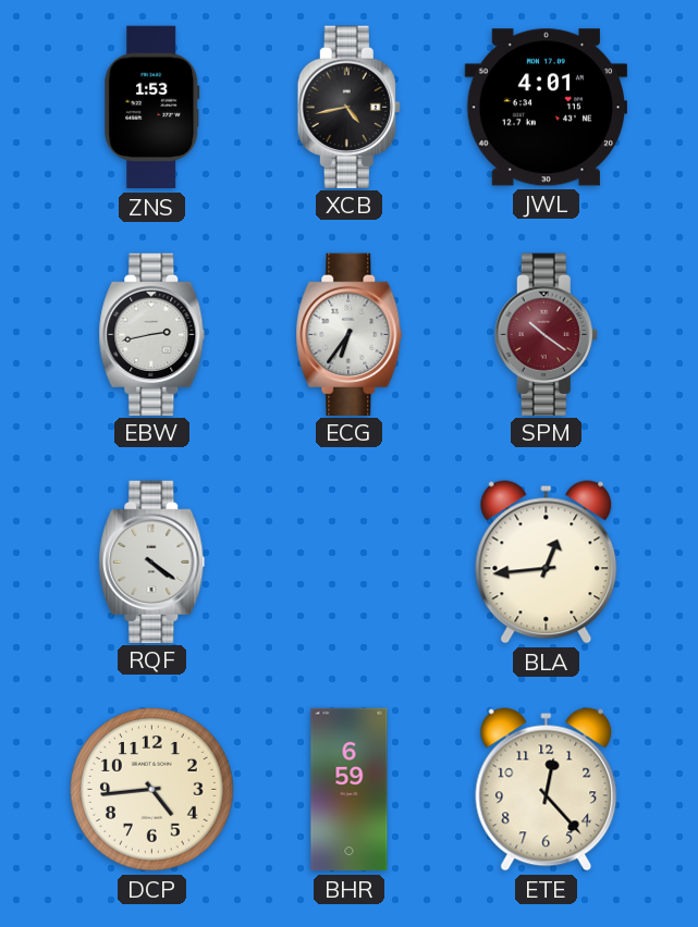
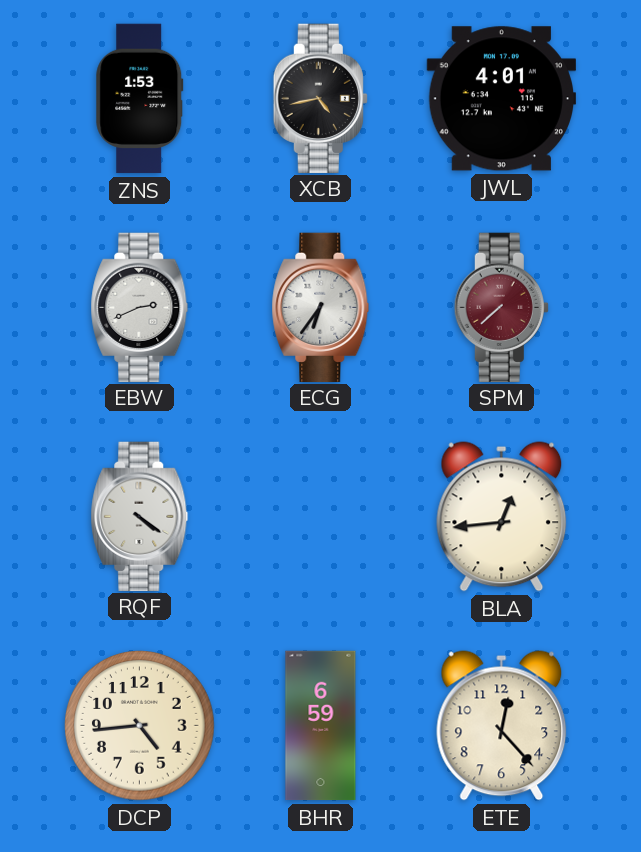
EBW: 2:43 -> 2:41
SPM: 10:21 -> 7:38
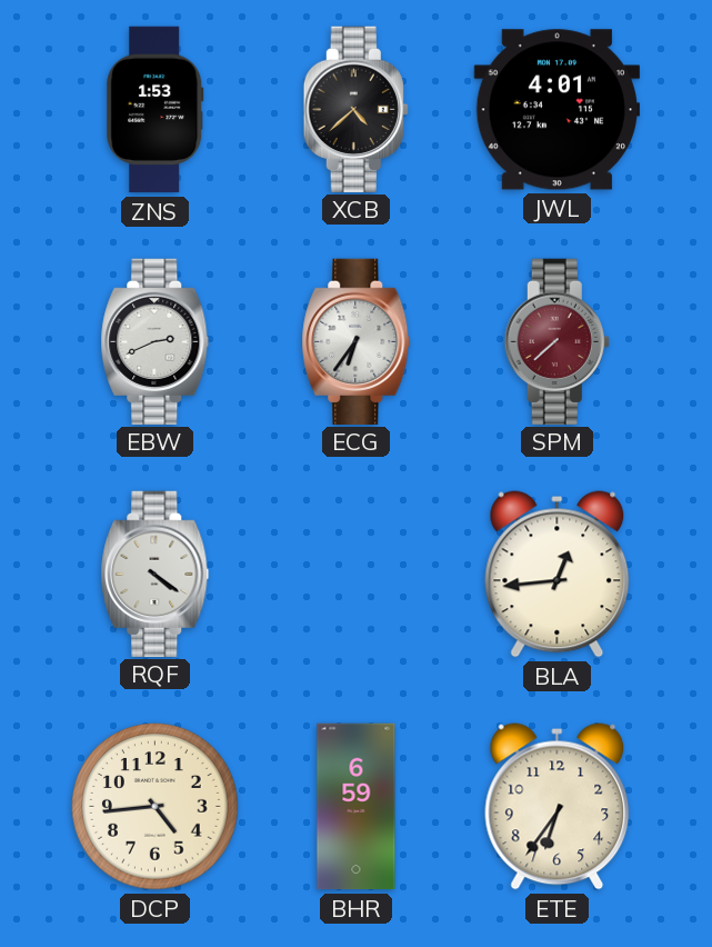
XCB: 4:43 -> 4:38
ETE: 12:23 -> 6:36
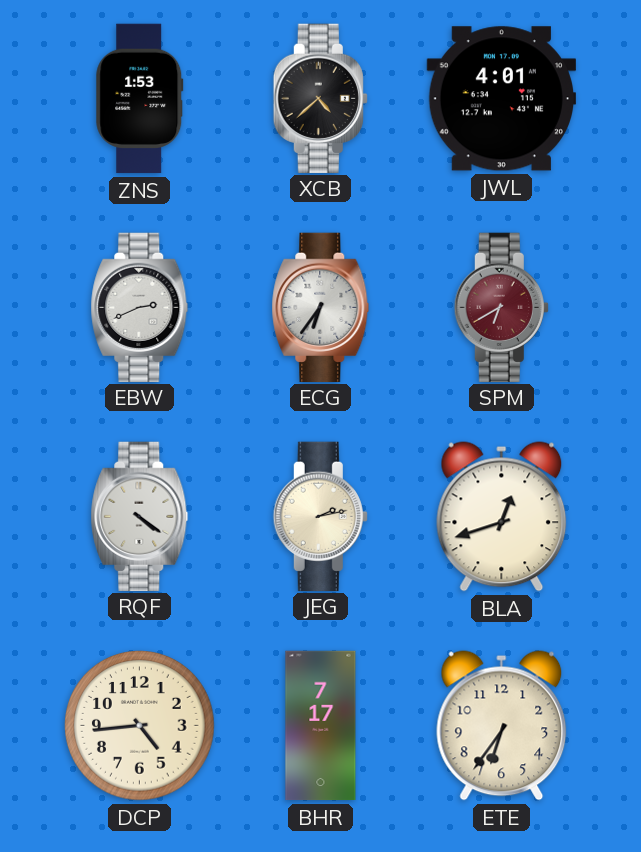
SPM: 7:38 -> 6:40
JEG: none -> 2:13
BLA: 12:44 -> 12:42
BHR: 6:59 -> 7:17
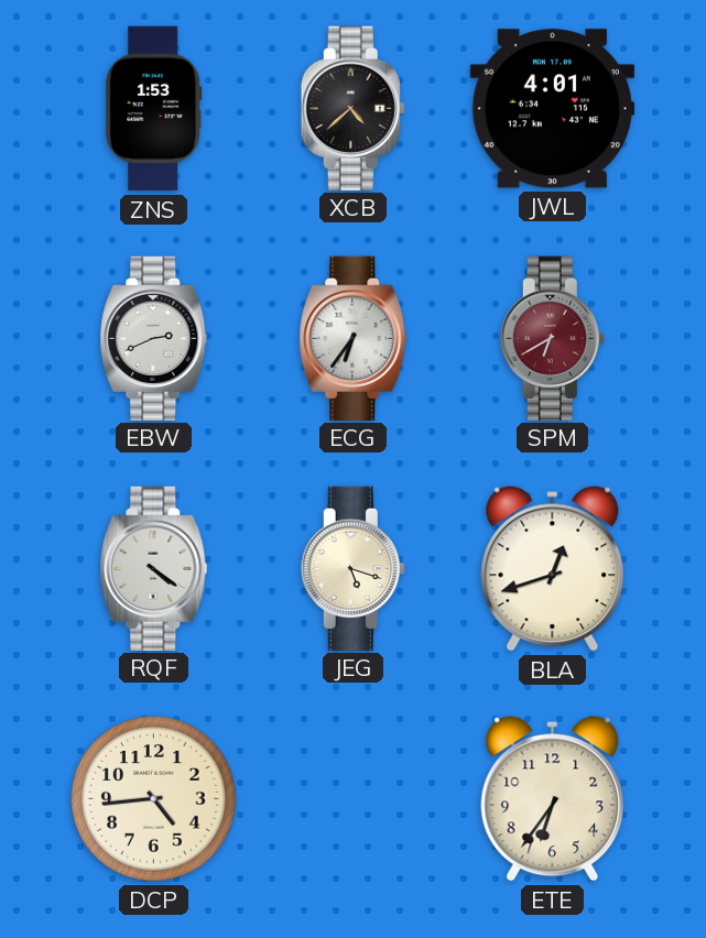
JEG: 2:13 -> 5:18
BHR: 7:17 -> none
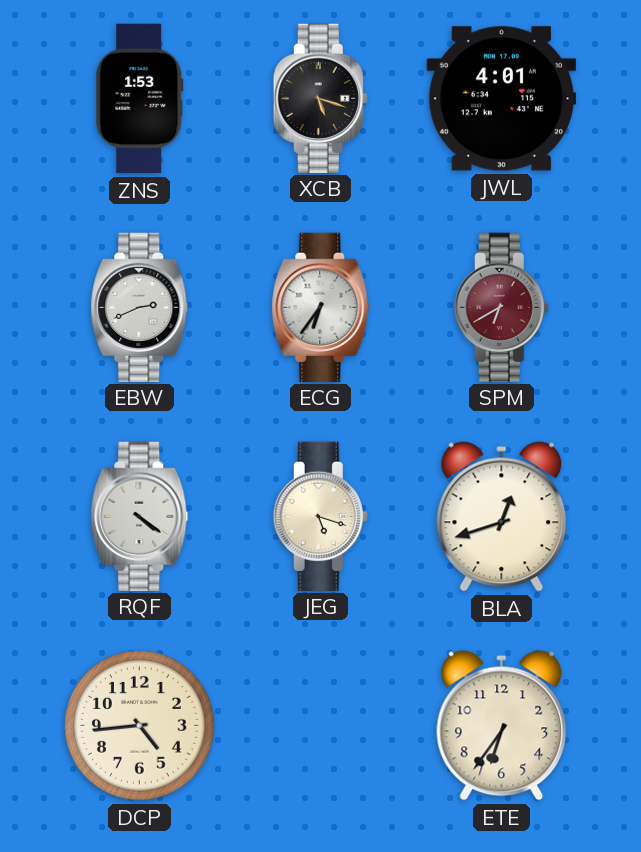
XCB: 4:38 -> 5:18
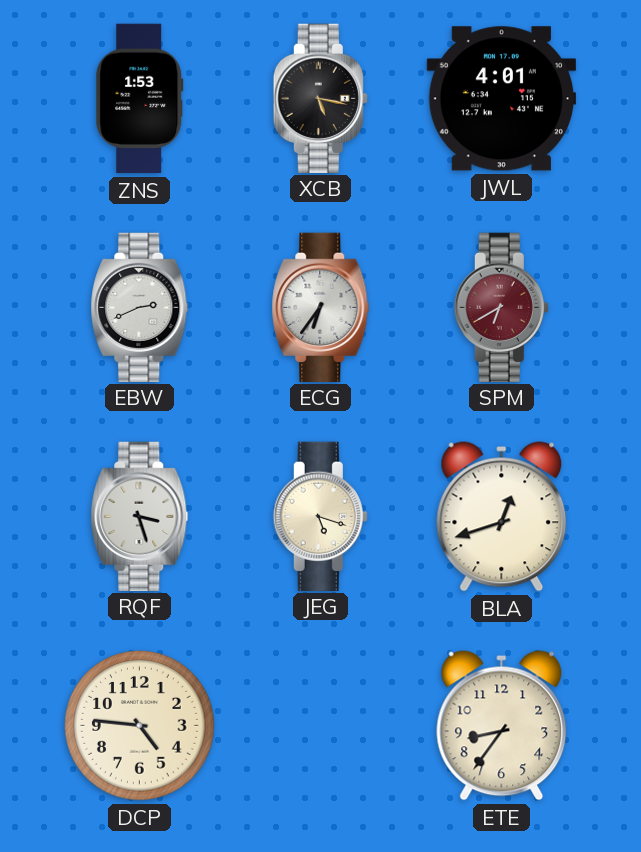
XCB: 5:18 -> 5:17
RQF: 4:21 -> 3:27
DCP: 4:44 -> 4:46
ETE: 6:36 -> 8:36
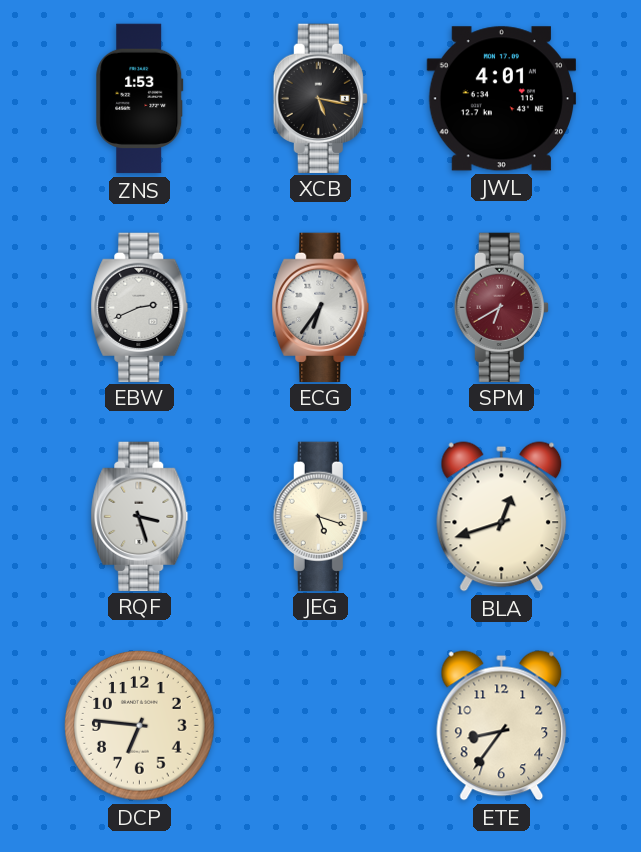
DCP: 4:46 -> 6:46
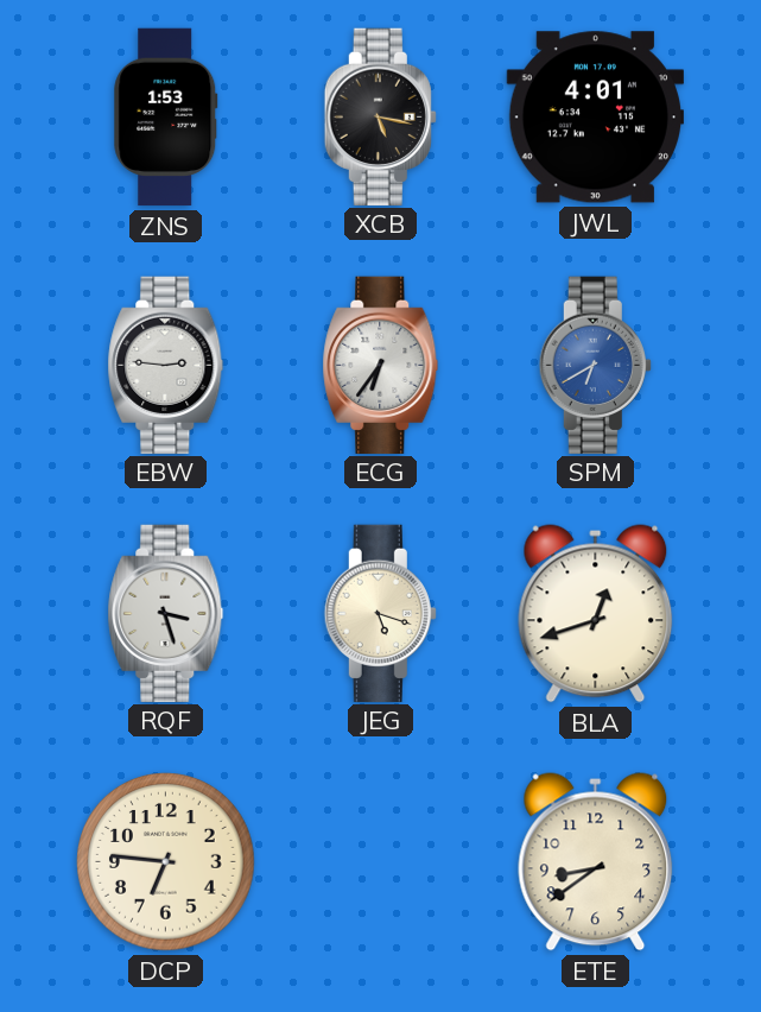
EBW: 2:41 -> 2:46
SPM dial: burgundy -> blue
ETE: 8:36 -> 8:39
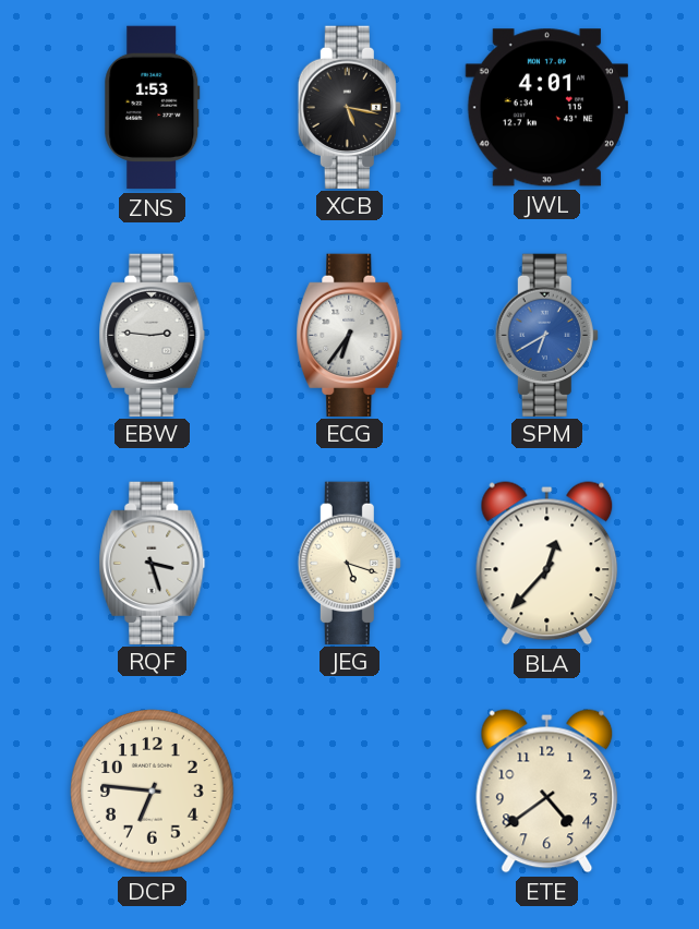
BLA: 12:42 -> 12:37
ETE: 8:39 -> 4:39
